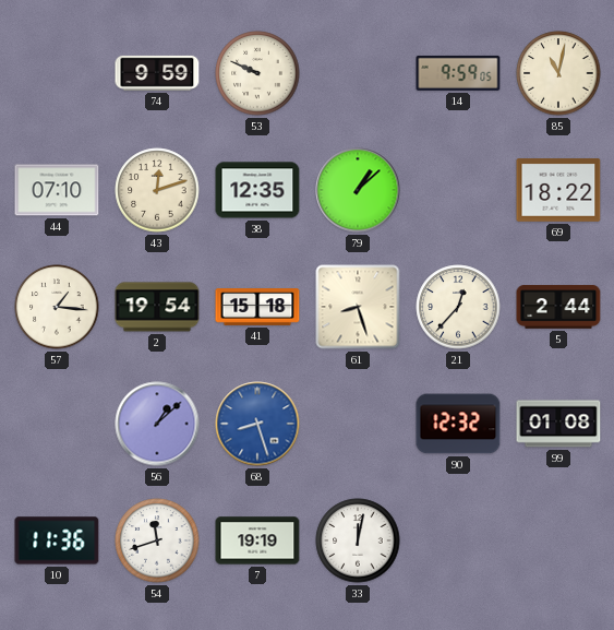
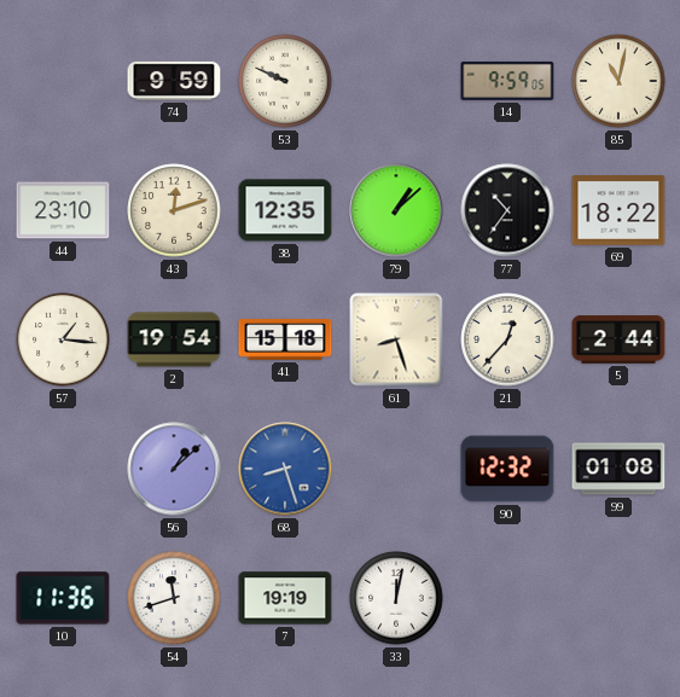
44: 07:10 -> 23:10
77: none -> 10:36
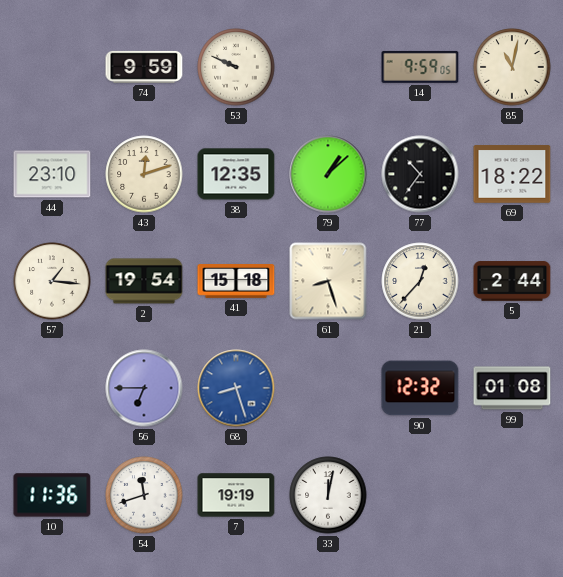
56: 1:08 -> 6:45
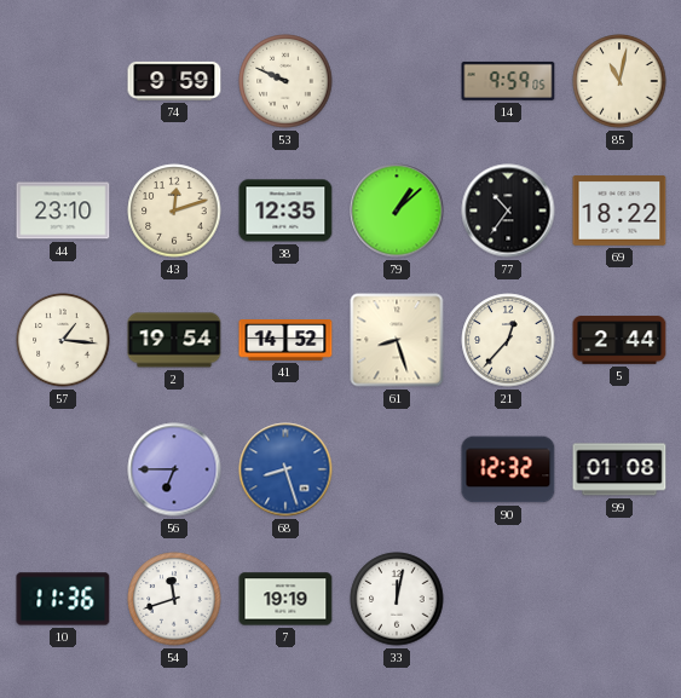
41: 15:18 -> 14:52
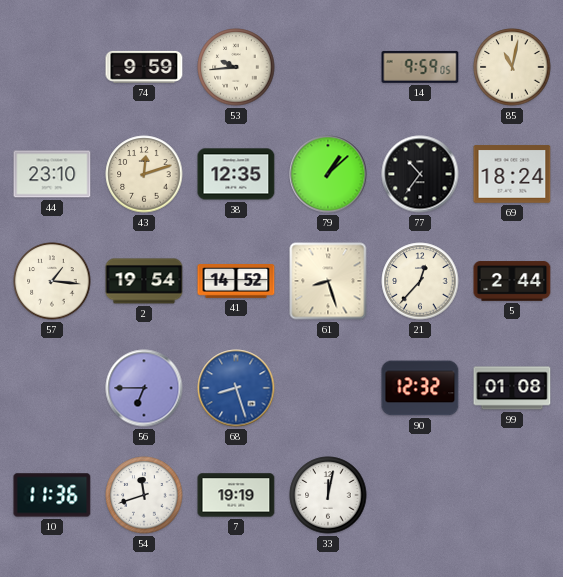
53: 9:49 -> 9:44
69: 18:22 -> 18:24
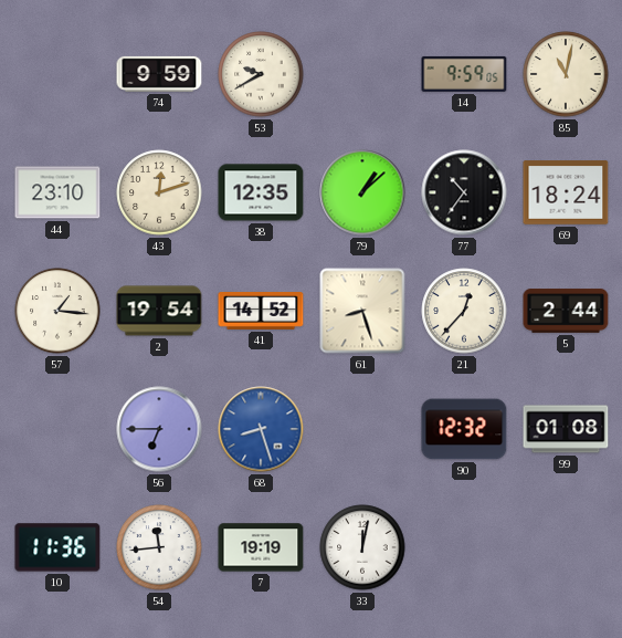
53: 9:44 -> 9:40
54: 11:42 -> 11:44
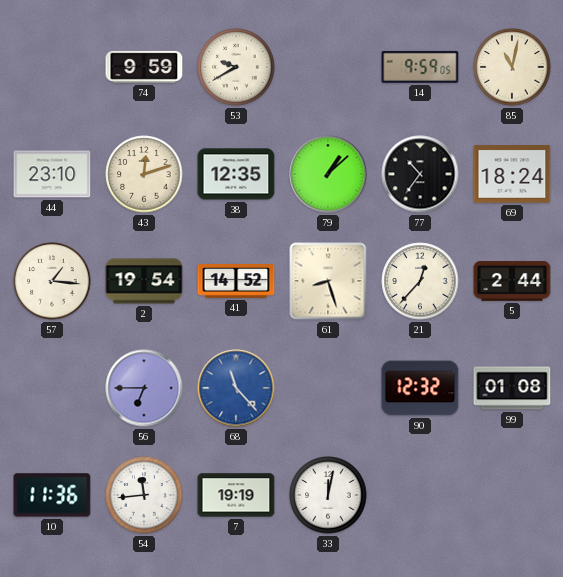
68: 8:27 -> 11:23
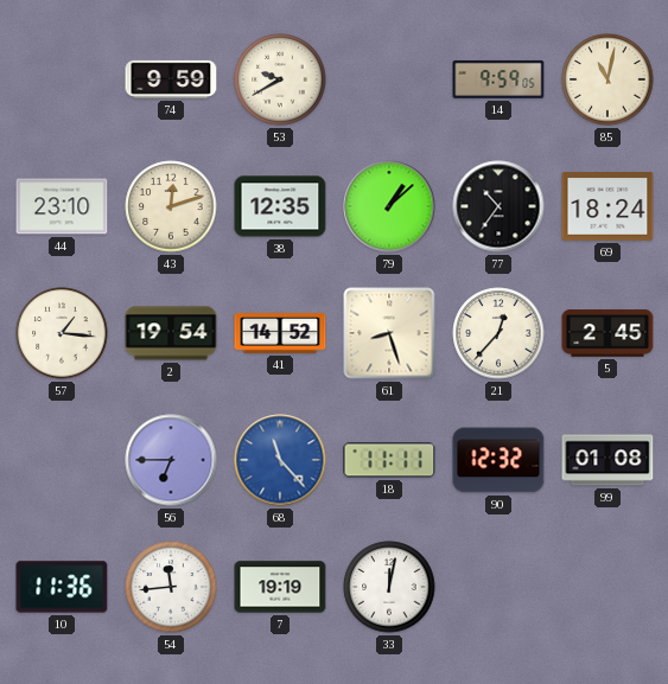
5: 2:44 -> 2:45
18: none -> 11:11
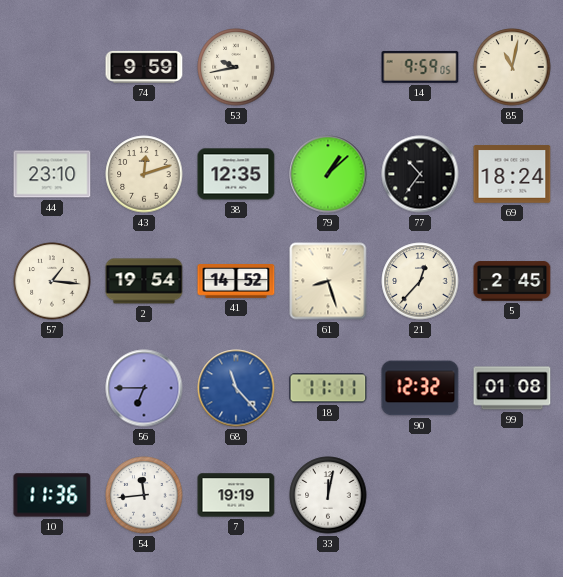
53: 9:40 -> 9:43
